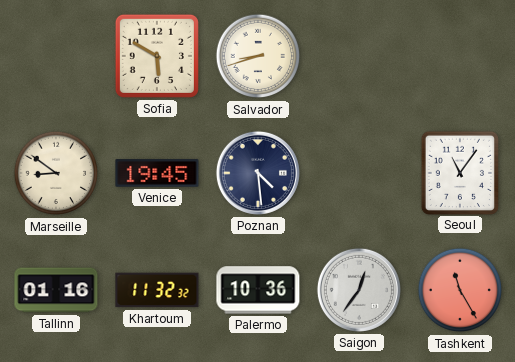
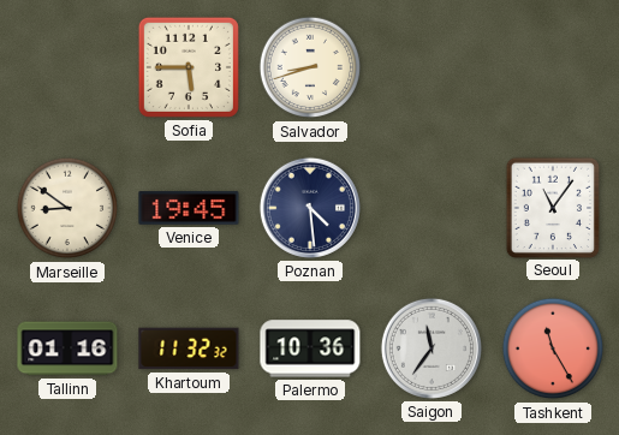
Sofia: 5:50 -> 5:45
Saigon: 12:36 -> 11:36
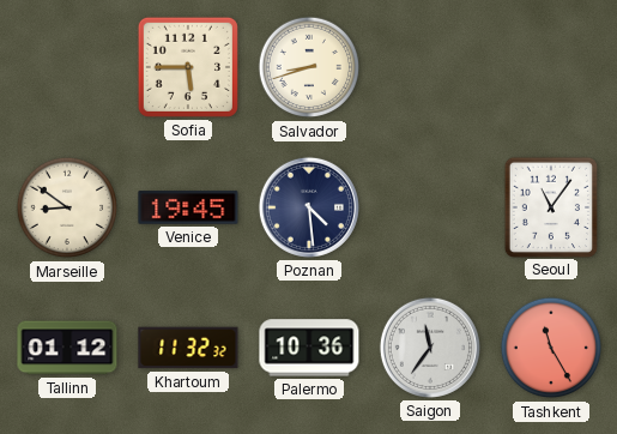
Tallinn: 01:16 -> 01:12
